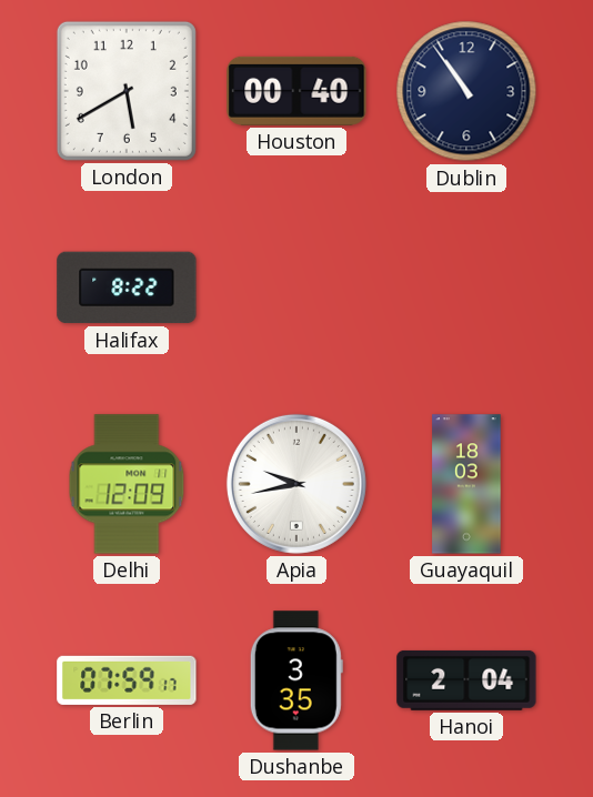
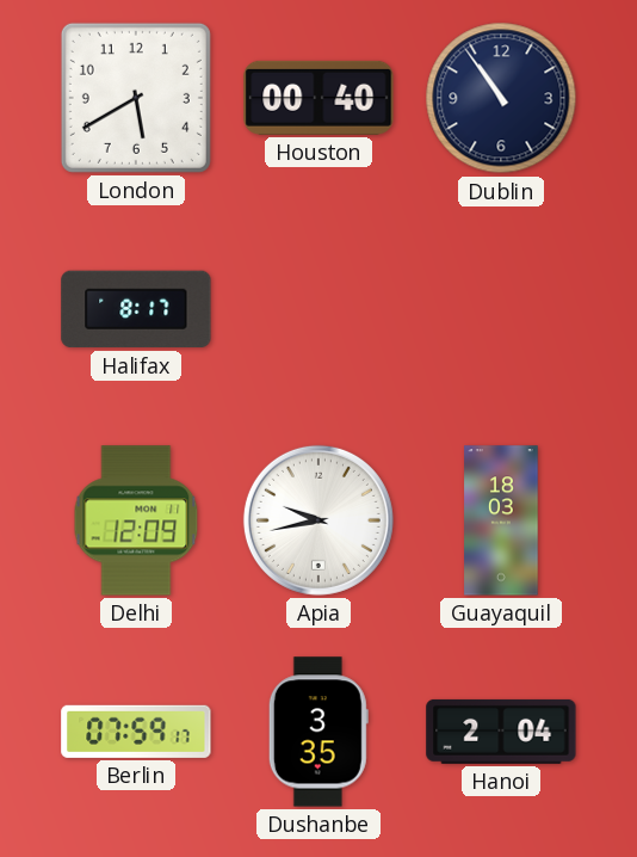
Halifax: 8:22 -> 8:17
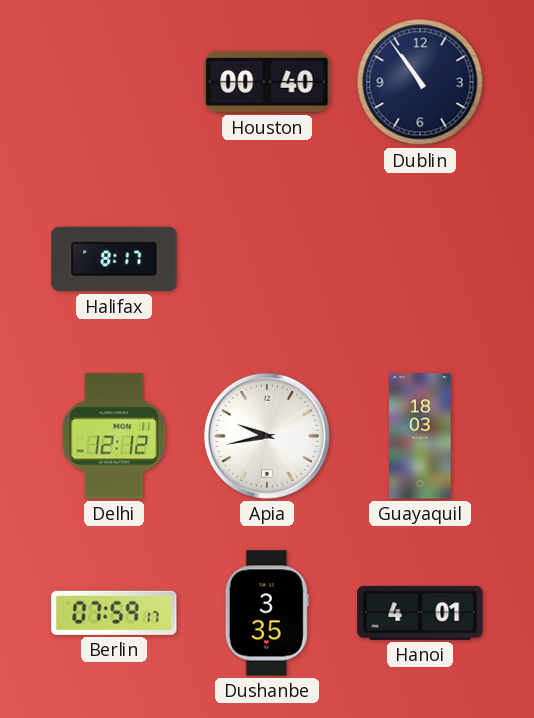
London: 5:40 -> none
Delhi: 12:09 -> 12:12
Hanoi: 2:04 -> 4:01
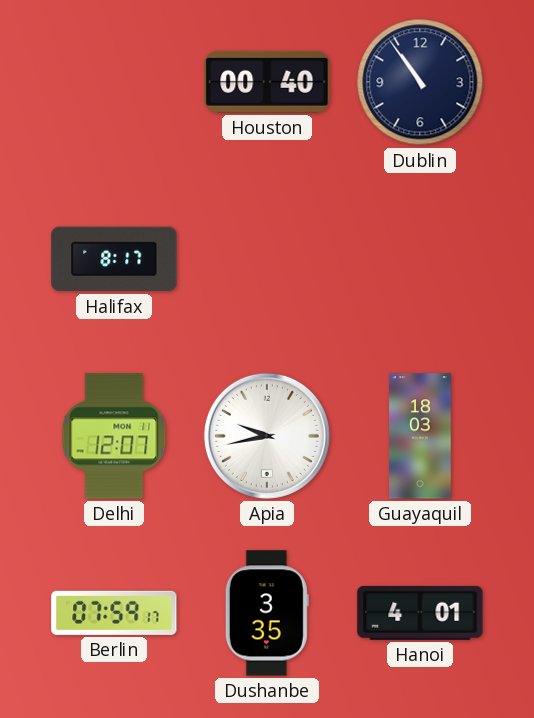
Delhi: 12:12 -> 12:07
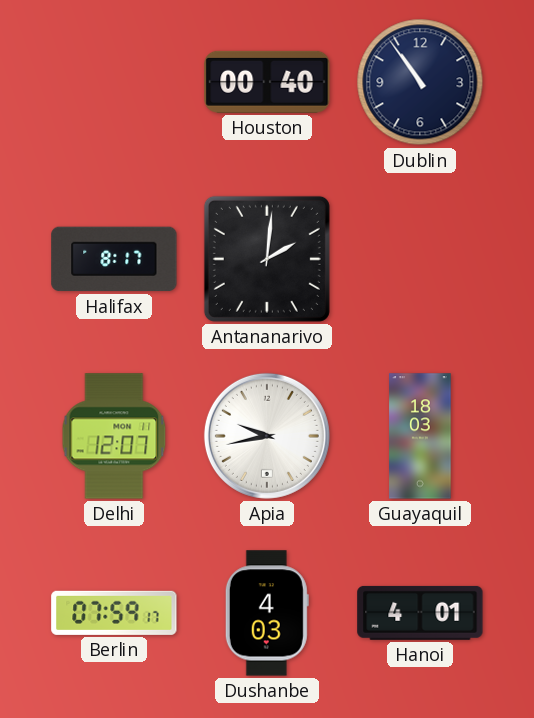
Antananarivo: none -> 2:01
Dushanbe: 3:35 -> 4:03
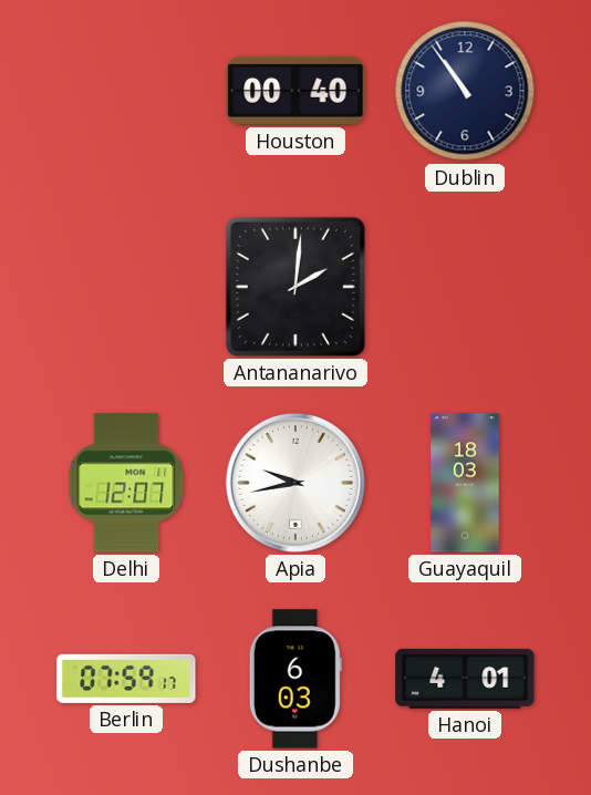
Halifax: 8:17 -> none
Dushanbe: 4:03 -> 6:03
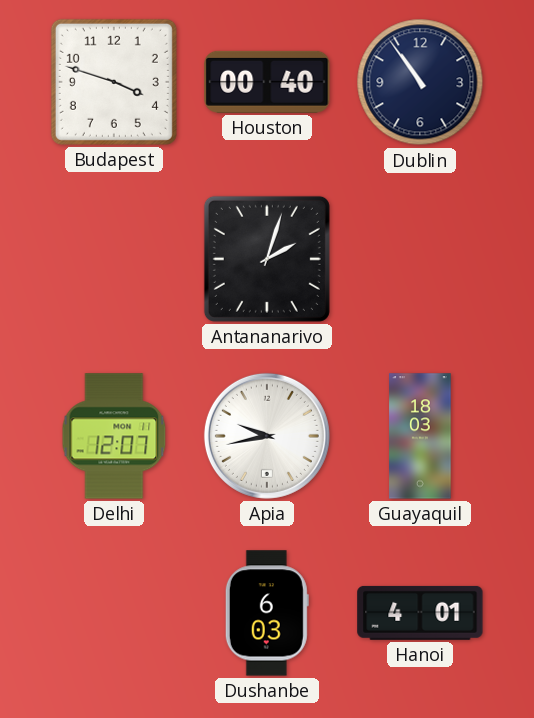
Budapest: none -> 3:48
Antananarivo: 2:01 -> 2:03
Berlin: 07:59 -> none
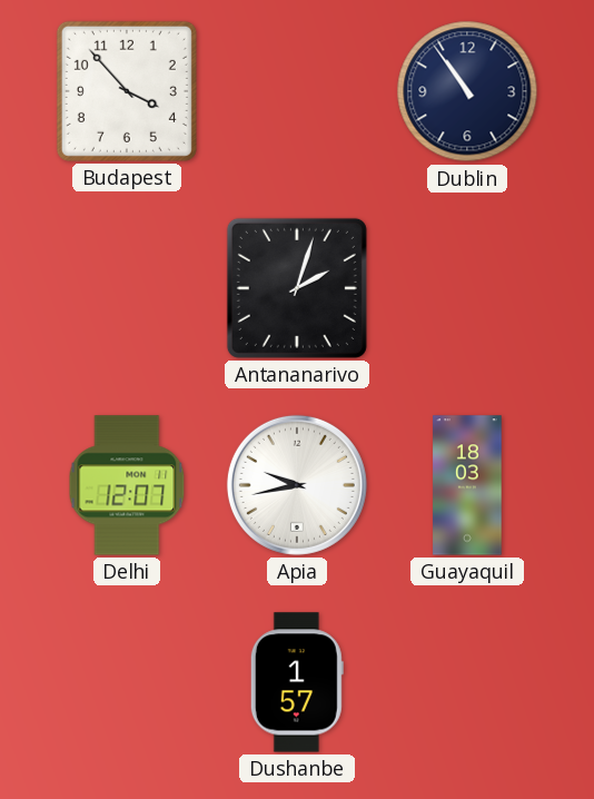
Budapest: 3:48 -> 3:53
Houston: 00:40 -> none
Dushanbe: 6:03 -> 1:57
Hanoi: 4:01 -> none
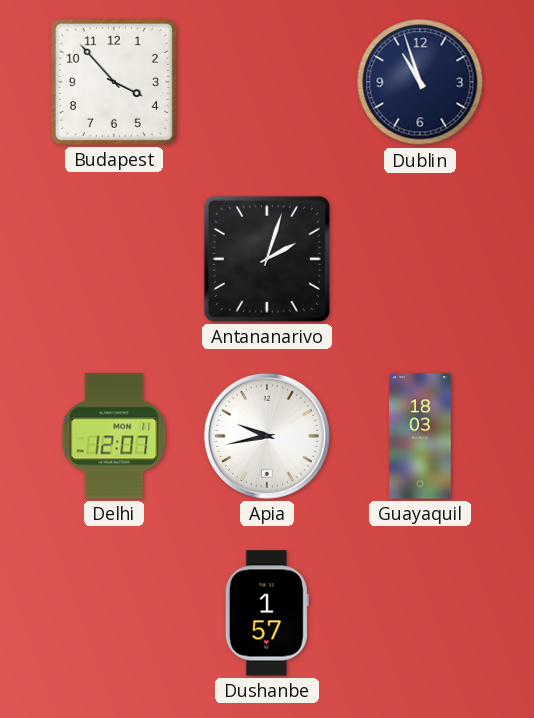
Dublin: 10:54 -> 10:57
